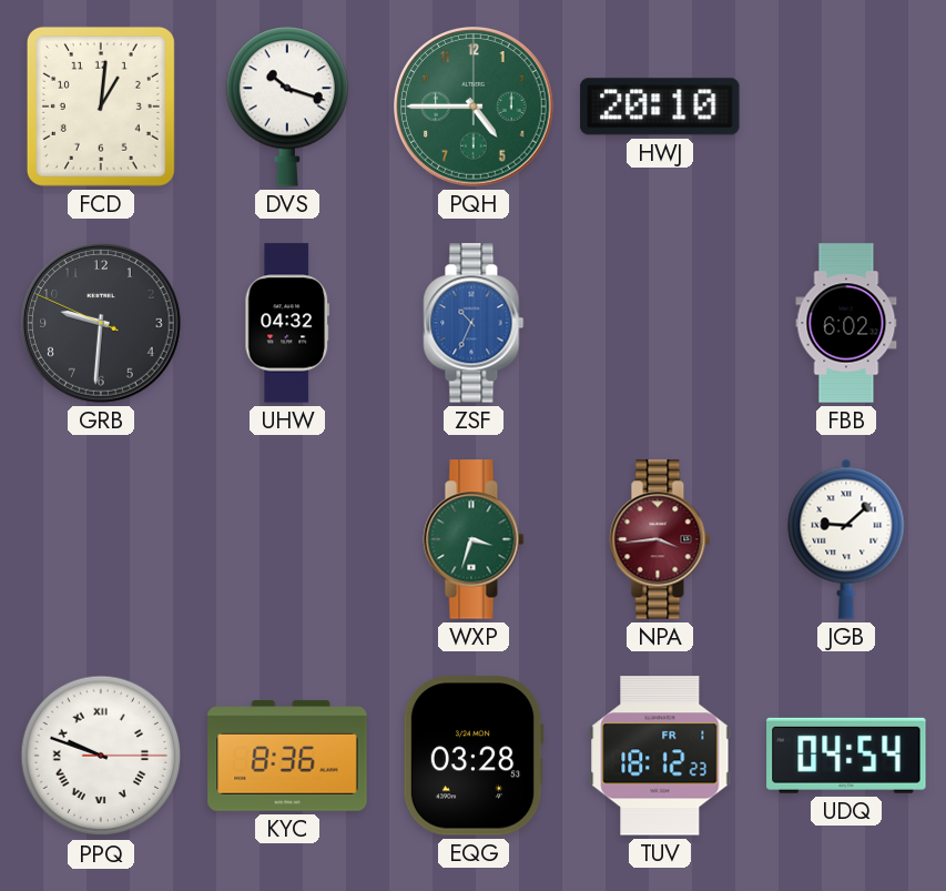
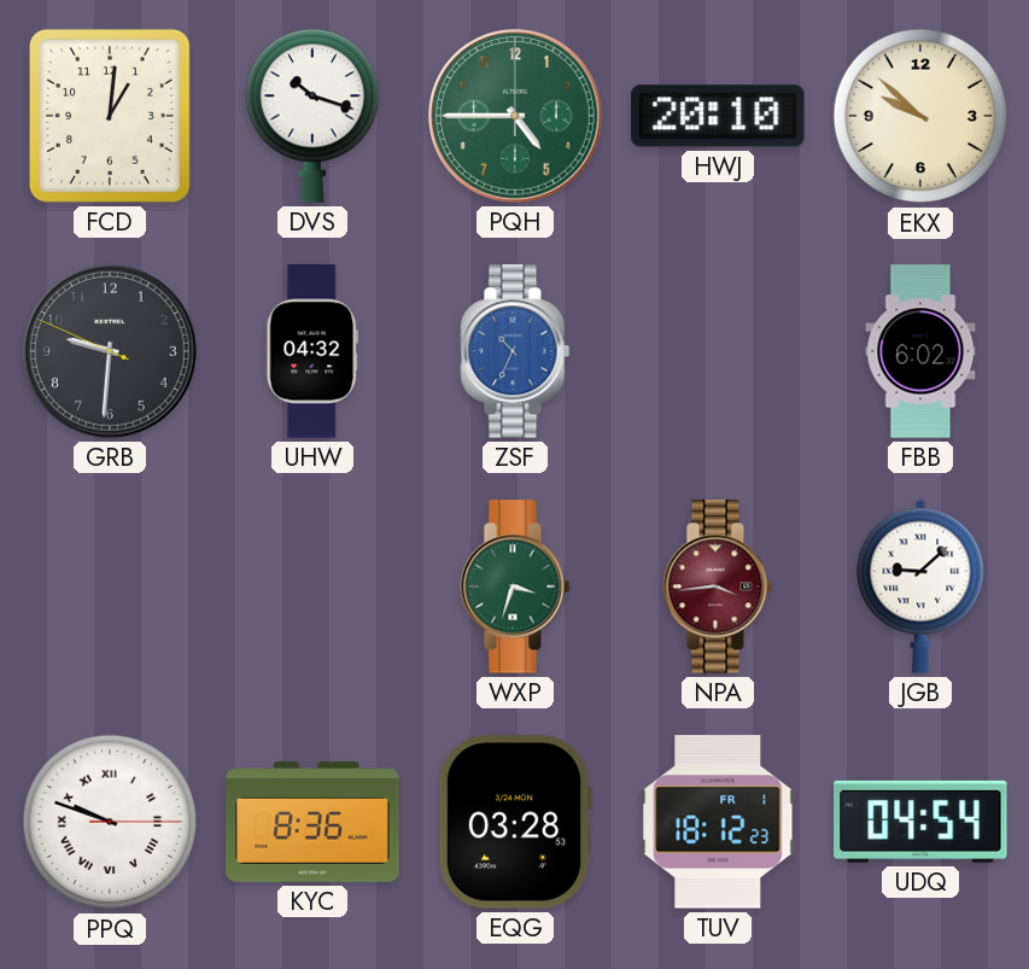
EKX: none -> 9:52
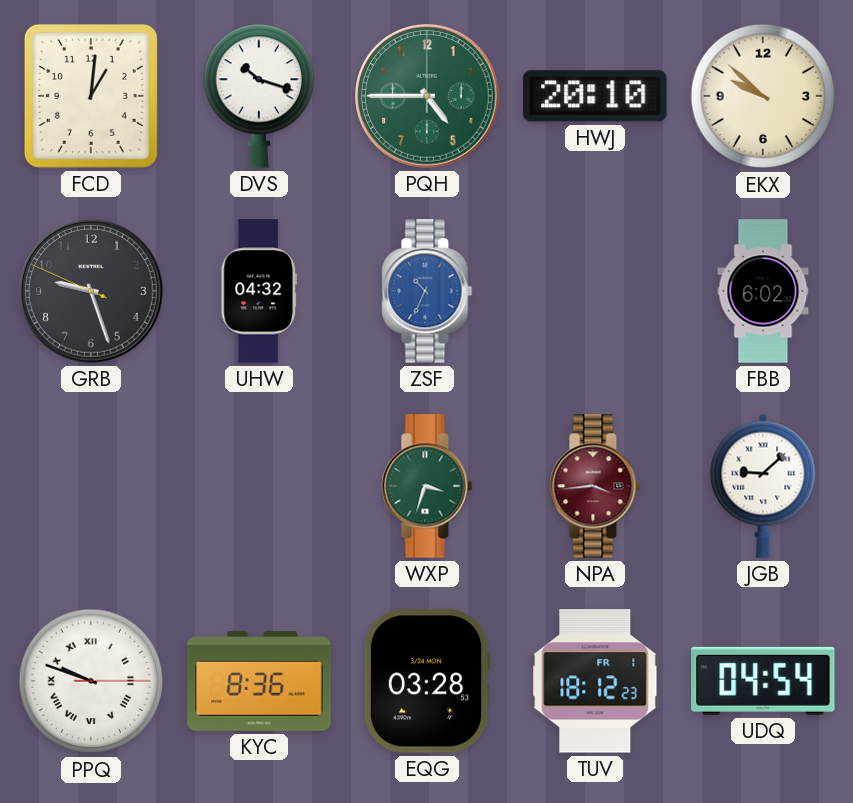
GRB: 9:30 -> 9:26
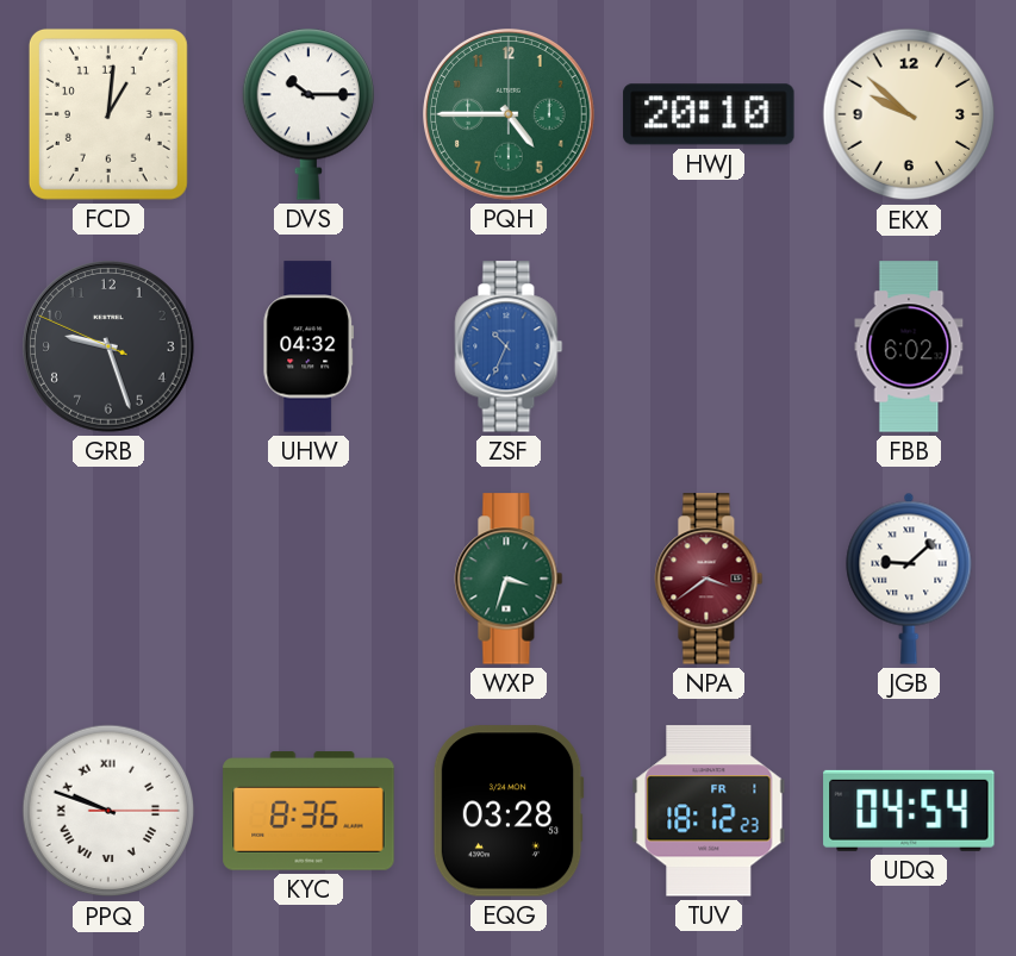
DVS: 10:18 -> 10:15
NPA: 3:44 -> 3:39
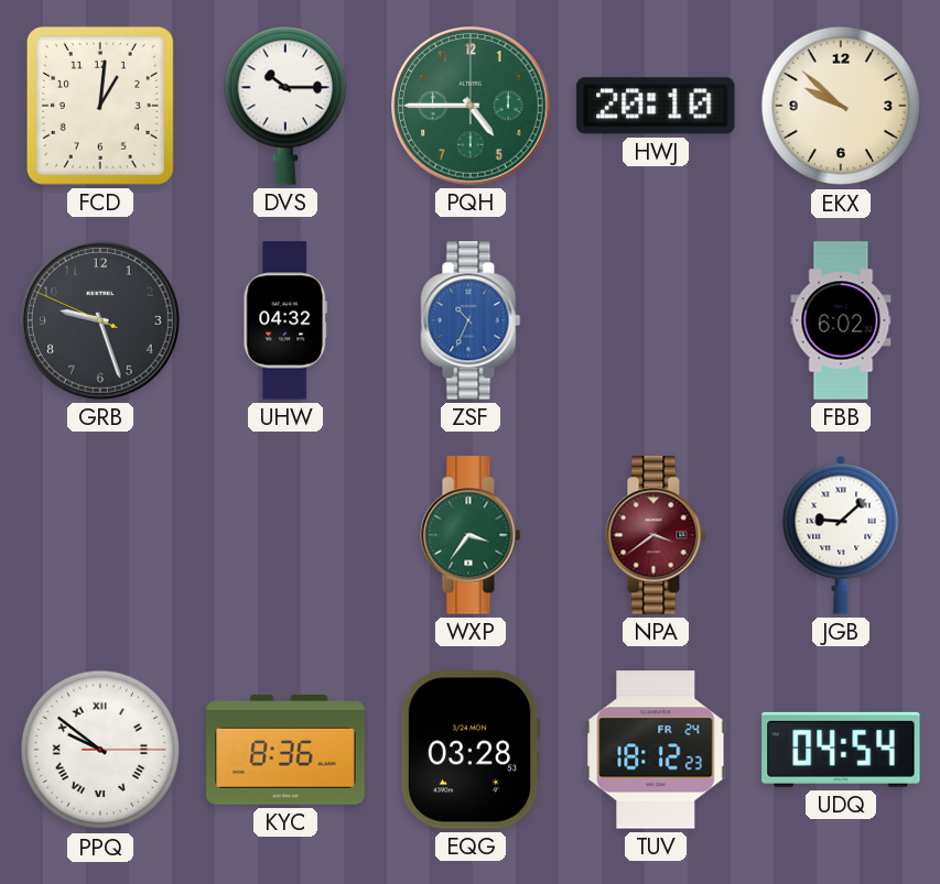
WXP: 3:33 -> 3:36
PPQ: 9:48 -> 9:51
TUV date: FR 1 -> FR 24
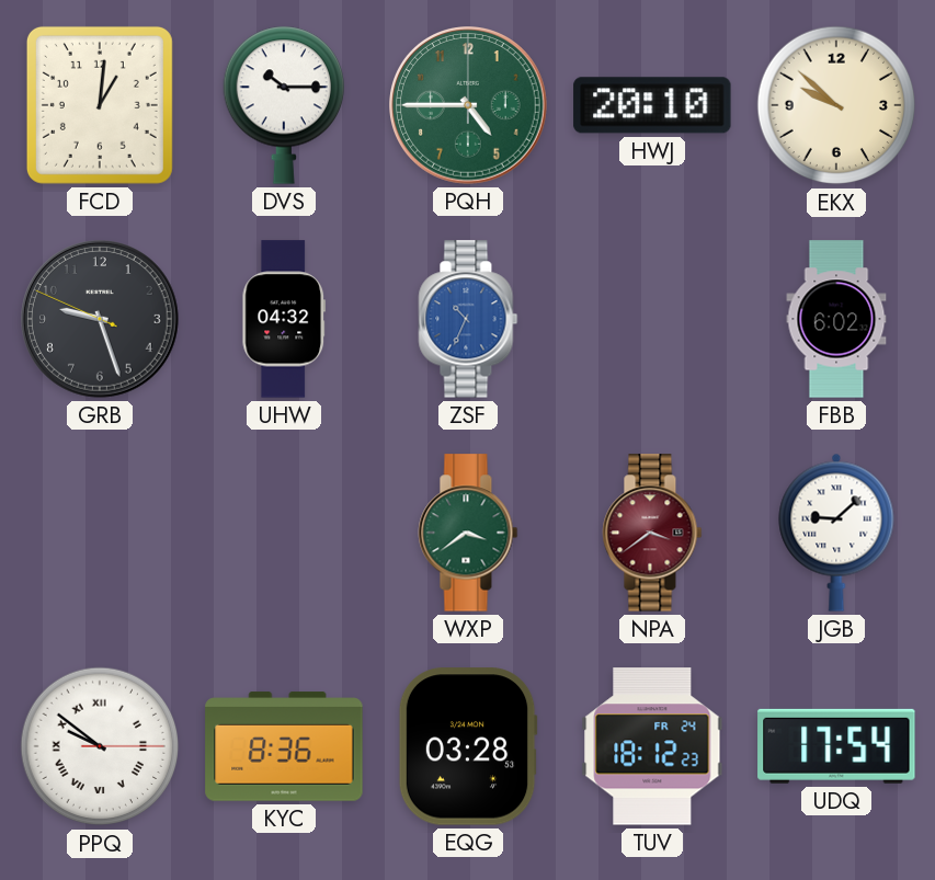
WXP: 3:36 -> 3:39
UDQ: 04:54 -> 17:54
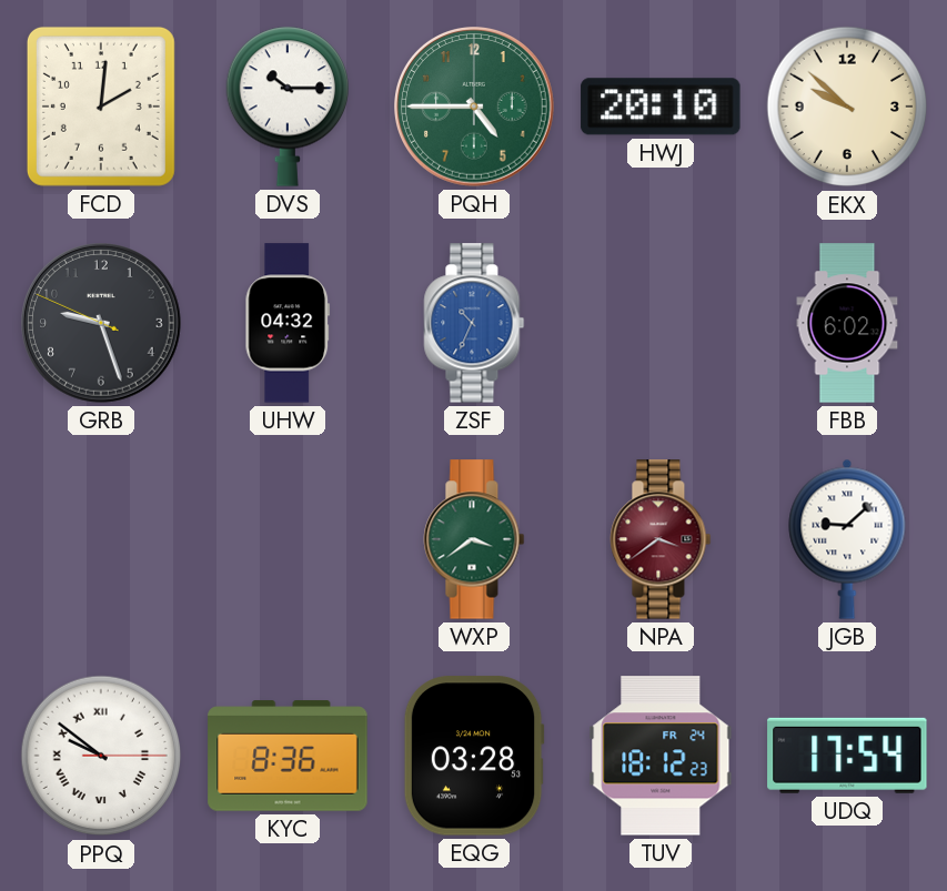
FCD: 1:01 -> 2:01
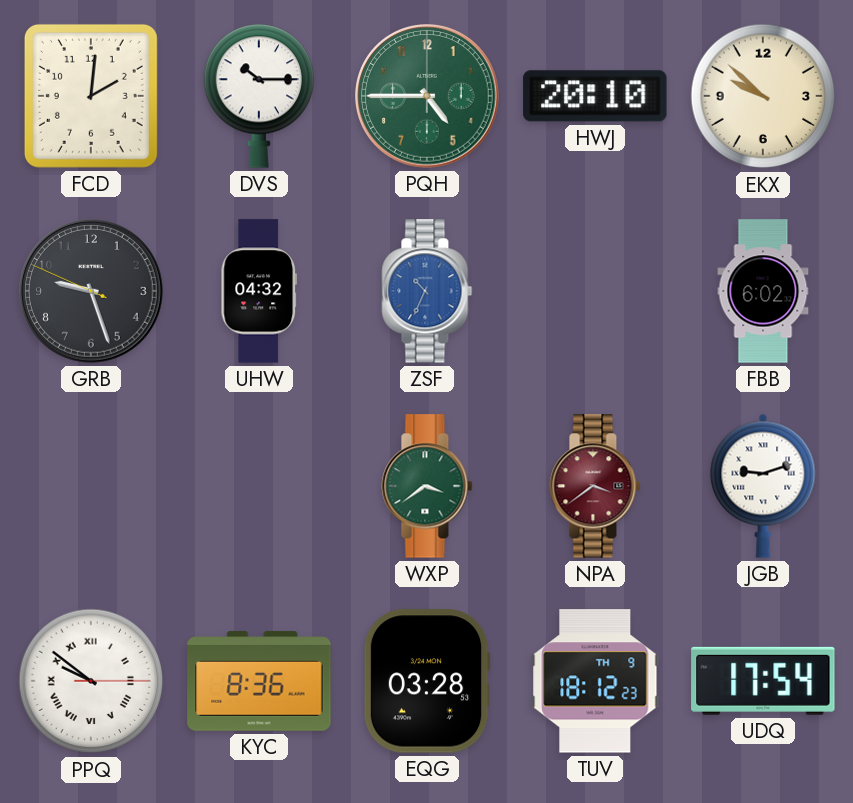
JGB: 9:08 -> 9:12
TUV date: FR 24 -> TH 9
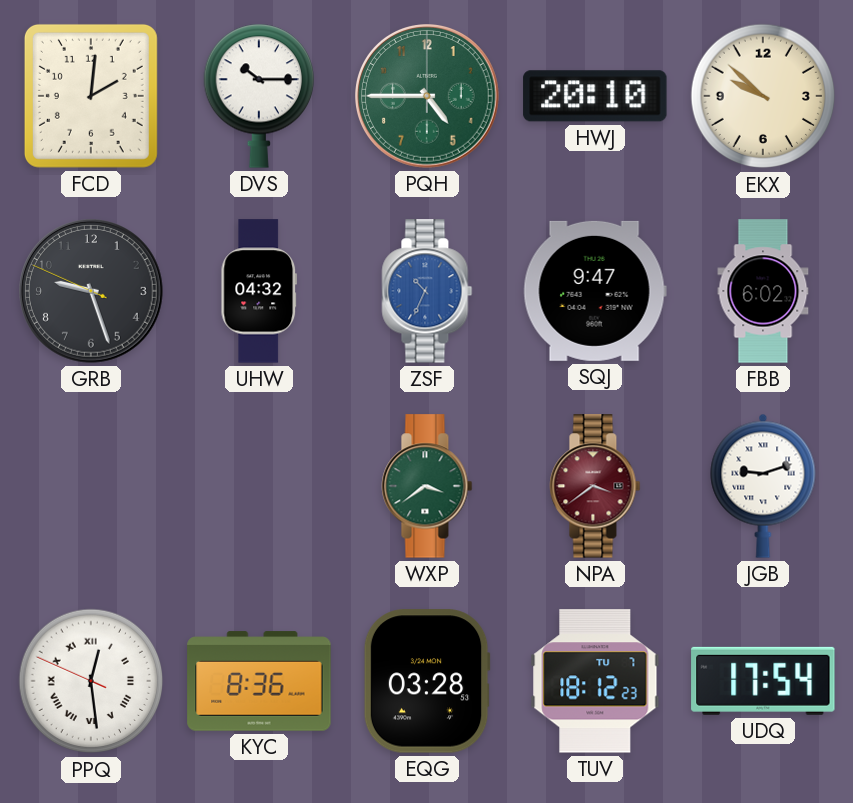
SQJ: none -> 9:47
PPQ: 9:51 -> 12:28
TUV date: TH 9 -> TU 7
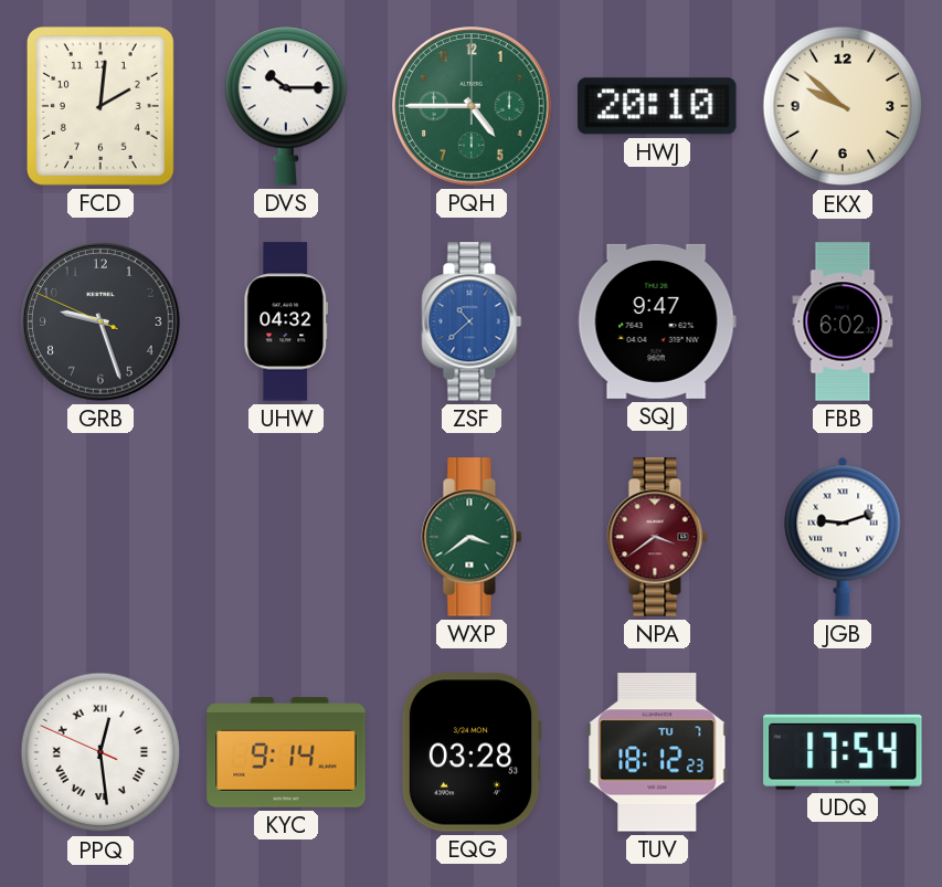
ZSF: 10:34 -> 10:38
KYC: 8:36 -> 9:14
